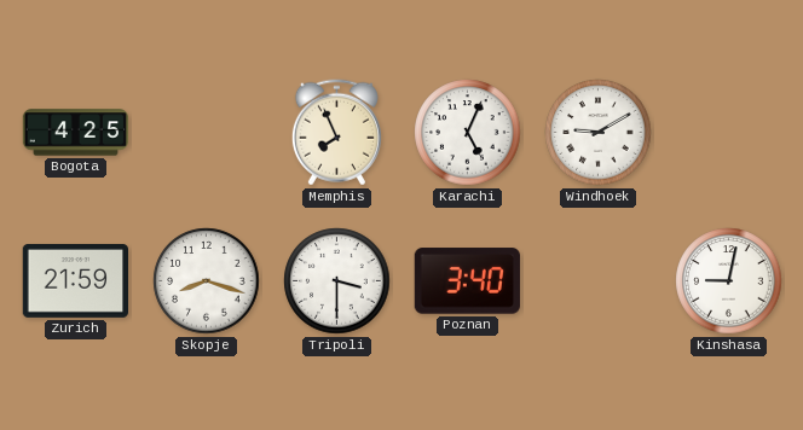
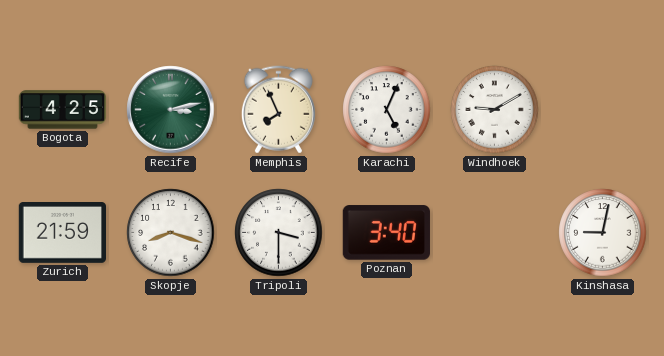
Recife: none -> 3:13
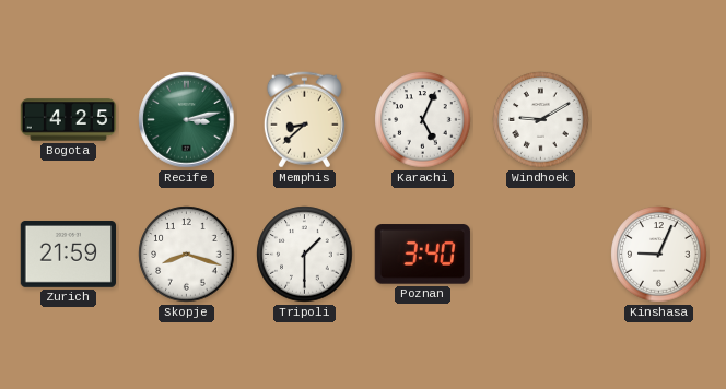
Memphis: 7:56 -> 8:38
Tripoli: 3:30 -> 1:30
Kinshasa: 9:02 -> 9:04
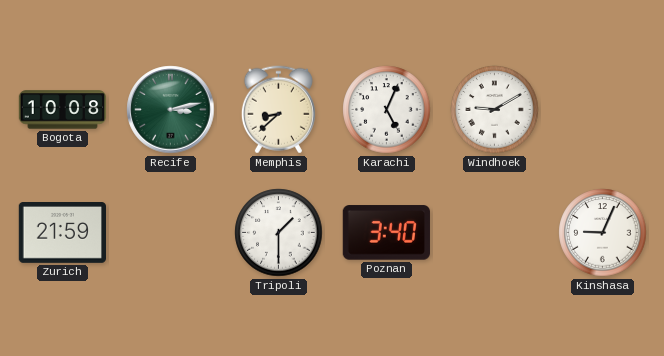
Bogota: 4:25 -> 10:08
Skopje: 8:18 -> none
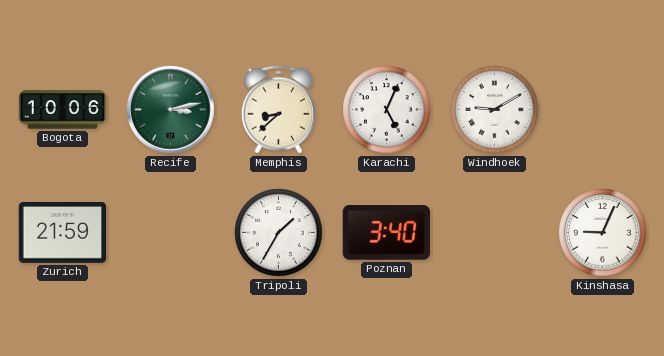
Bogota: 10:08 -> 10:06
Tripoli: 1:30 -> 1:35
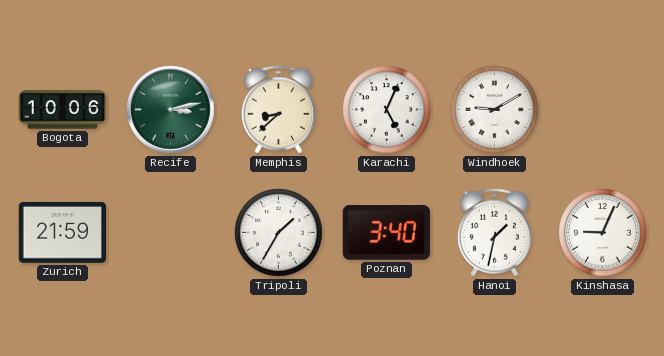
Hanoi: none -> 1:32
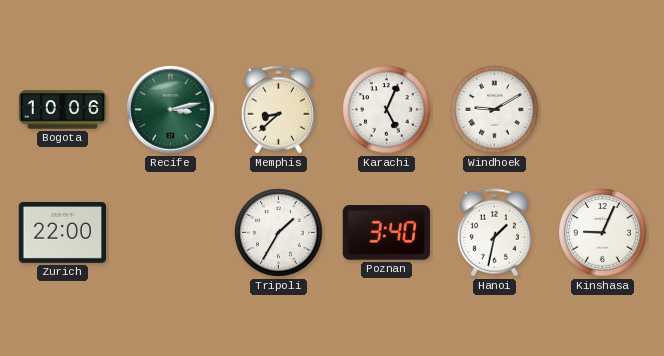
Zurich: 21:59 -> 22:00
